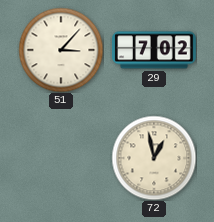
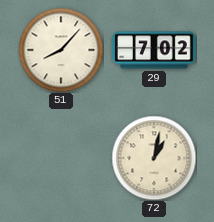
51: 3:07 -> 8:07
72: 12:58 -> 1:02
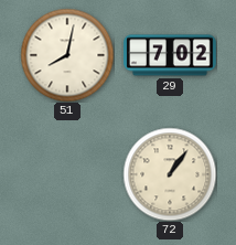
51: 8:07 -> 8:02
72: 1:02 -> 1:06
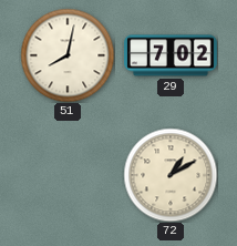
72: 1:06 -> 1:10
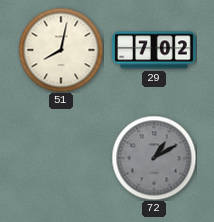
72 dial: cream -> grey
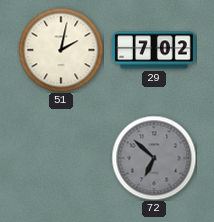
51: 8:02 -> 2:02
72: 1:10 -> 6:52
